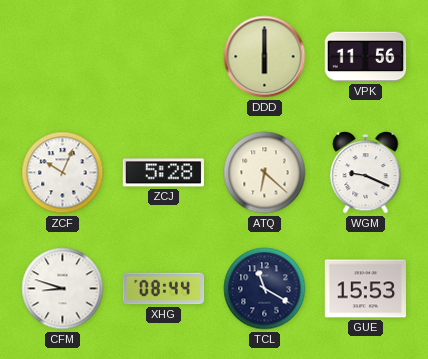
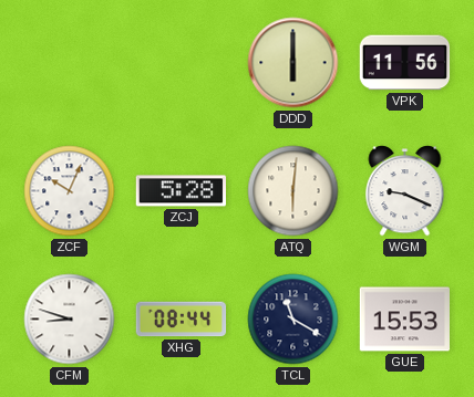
ATQ: 6:22 -> 6:01
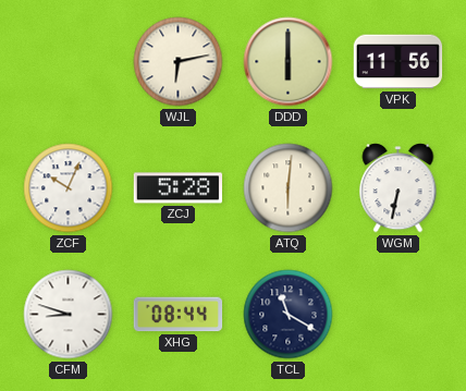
WJL: none -> 6:13
WGM: 9:19 -> 6:32
GUE: 15:53 -> none
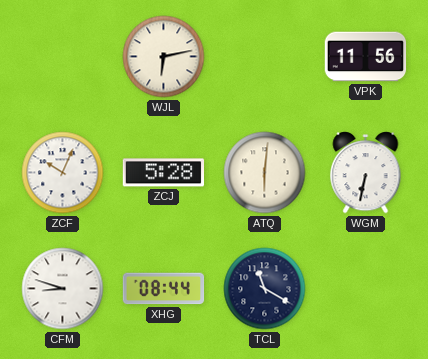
DDD: 6:00 -> none
